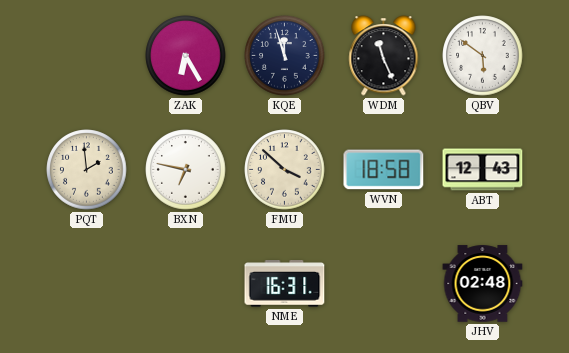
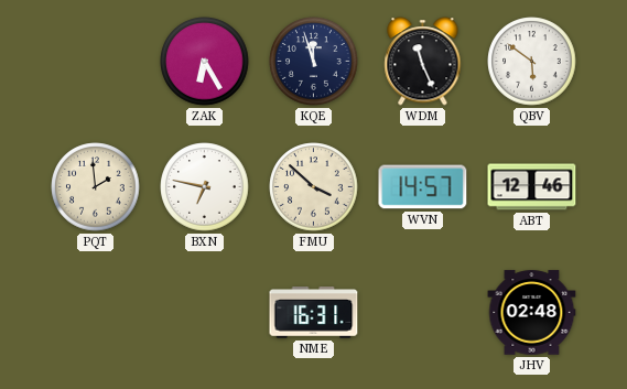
WVN: 18:58 -> 14:57
ABT: 12:43 -> 12:46
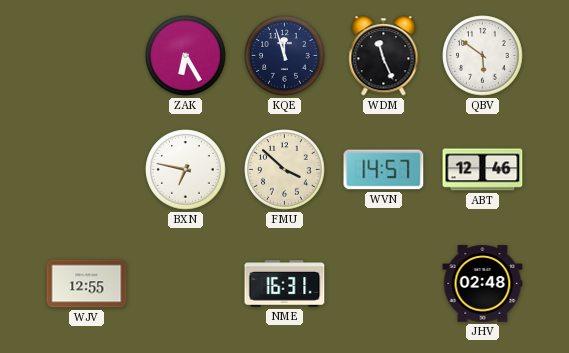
PQT: 1:59 -> none
WJV: none -> 12:55
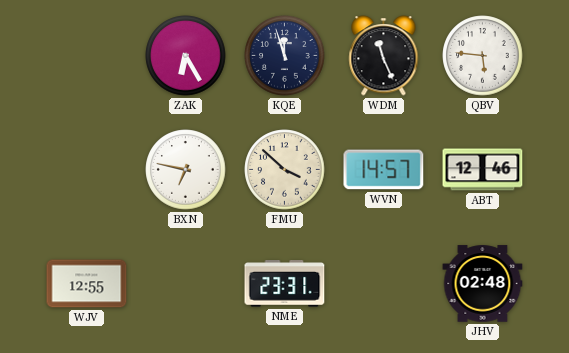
QBV: 5:51 -> 5:46
NME: 16:31 -> 23:31
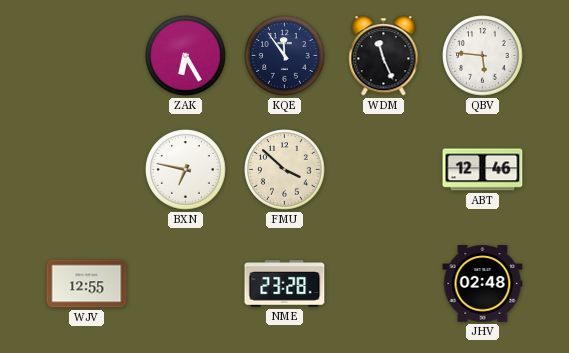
KQE: 11:57 -> 11:54
WVN: 14:57 -> none
NME: 23:31 -> 23:28
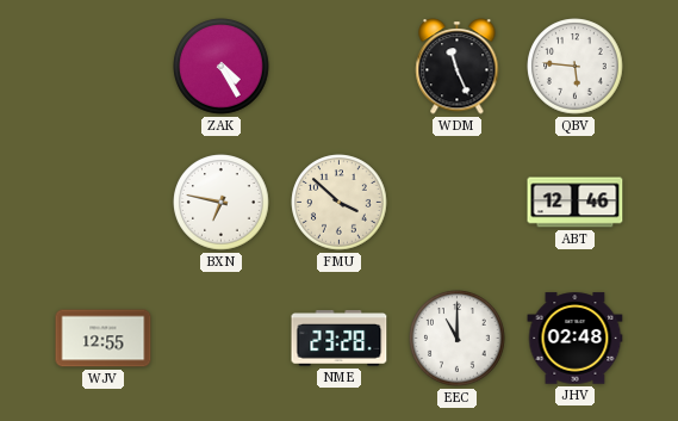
ZAK: 6:25 -> 4:25
KQE: 11:54 -> none
EEC: none -> 11:00
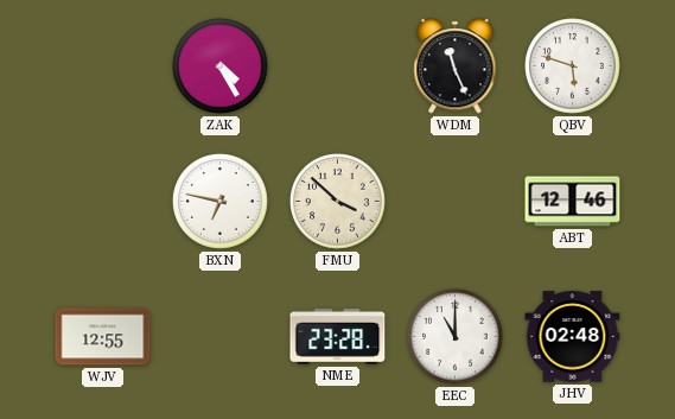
QBV: 5:46 -> 5:48
